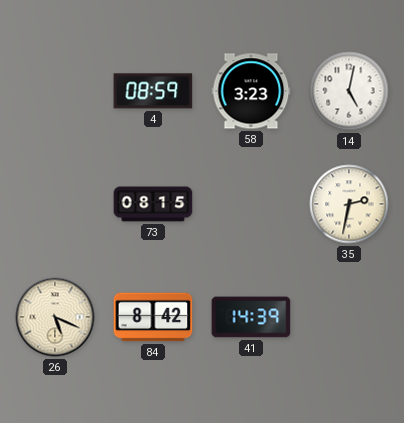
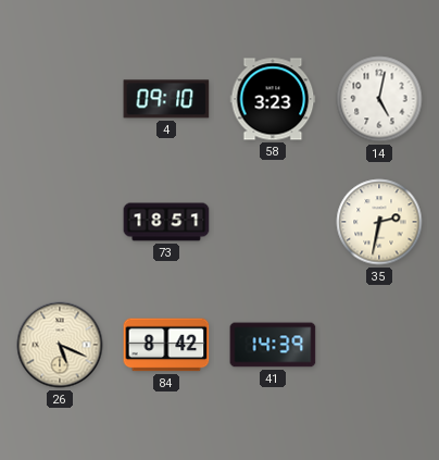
4: 08:59 -> 09:10
73: 08:15 -> 18:51
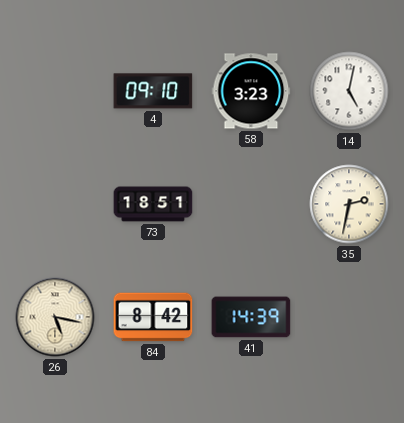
26: 5:19 -> 5:17
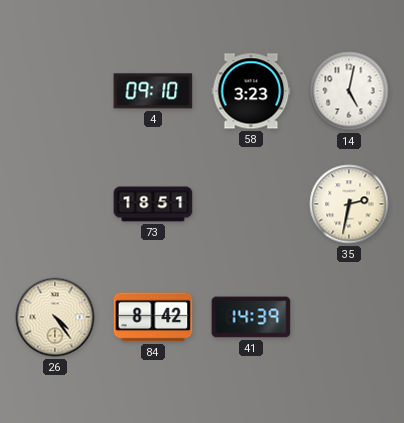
26: 5:17 -> 4:24
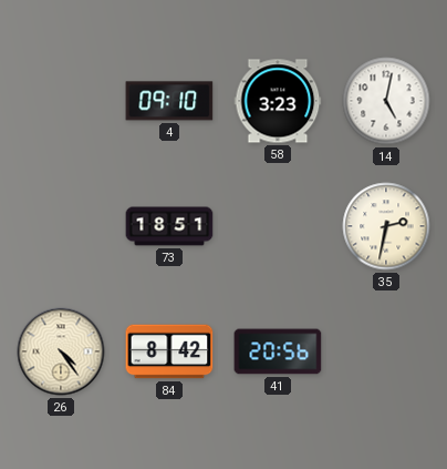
41: 14:39 -> 20:56
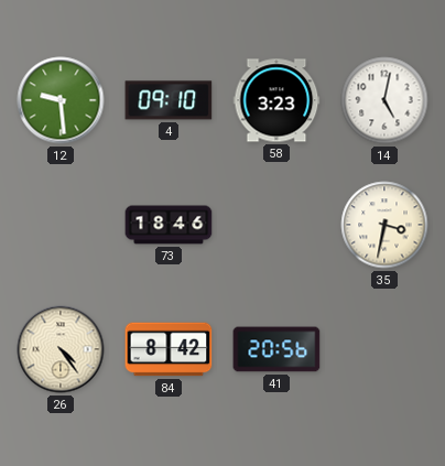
12: none -> 9:29
73: 18:51 -> 18:46
35: 2:32 -> 3:32
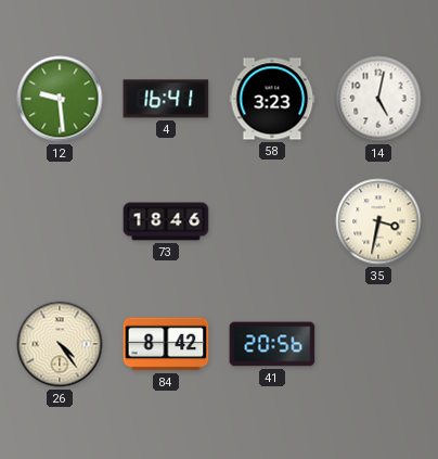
4: 09:10 -> 16:41
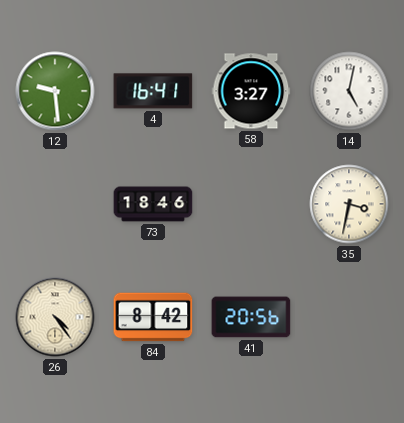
58: 3:23 -> 3:27
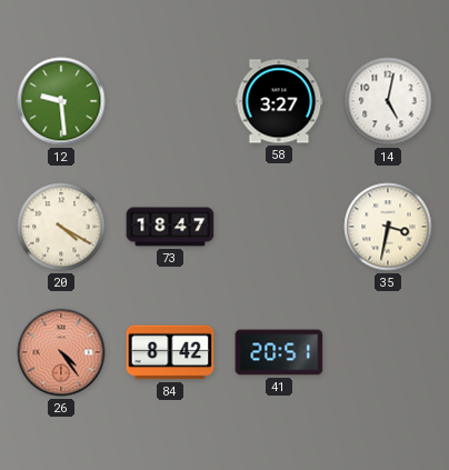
4: 16:41 -> none
20: none -> 4:20
73: 18:46 -> 18:47
26 dial: cream -> salmon
41: 20:56 -> 20:51
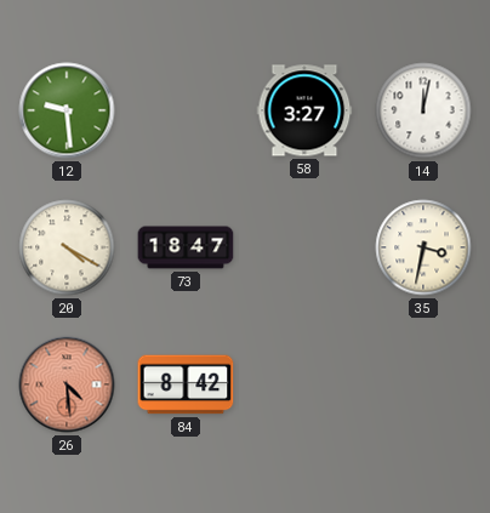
14: 5:02 -> 12:02
26: 4:24 -> 4:29
41: 20:51 -> none
